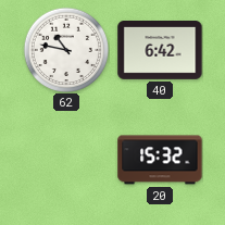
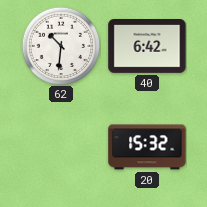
62: 10:47 -> 10:31
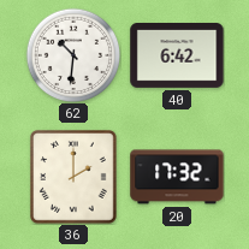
36: none -> 2:00
20: 15:32 -> 17:32
